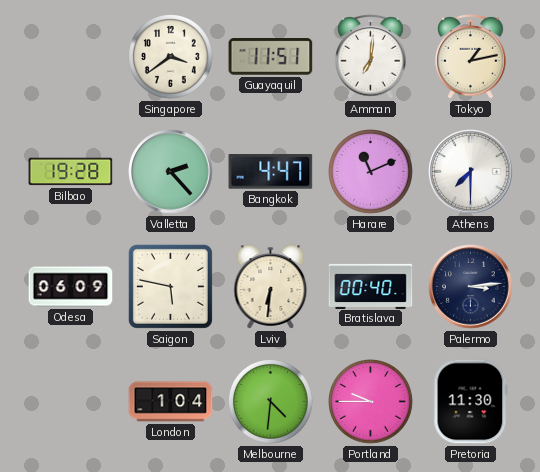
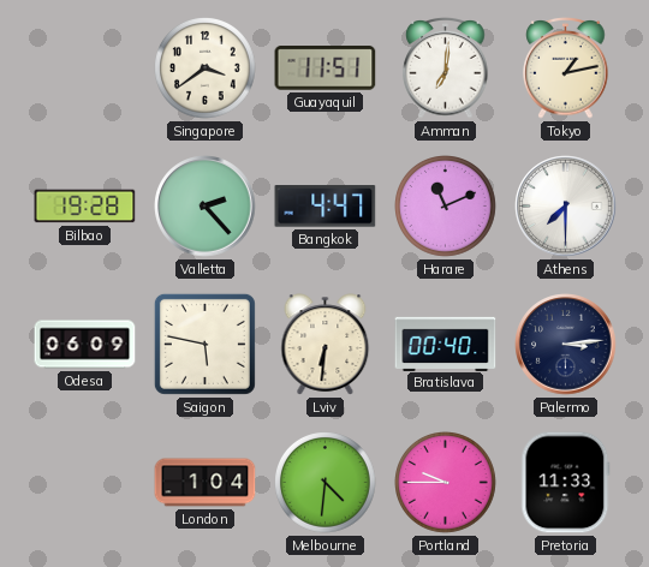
Pretoria: 11:30 -> 11:33
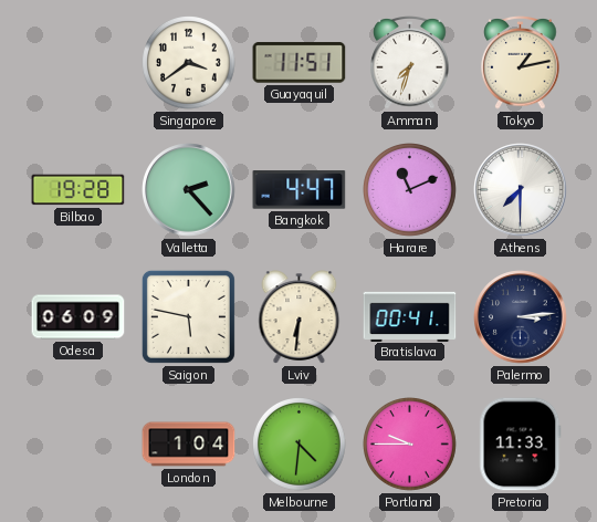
Amman: 7:01 -> 7:33
Bratislava: 00:40 -> 00:41
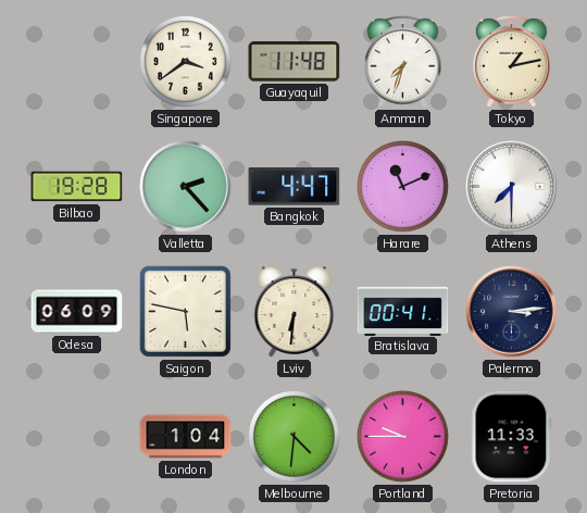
Guayaquil: 11:51 -> 11:48
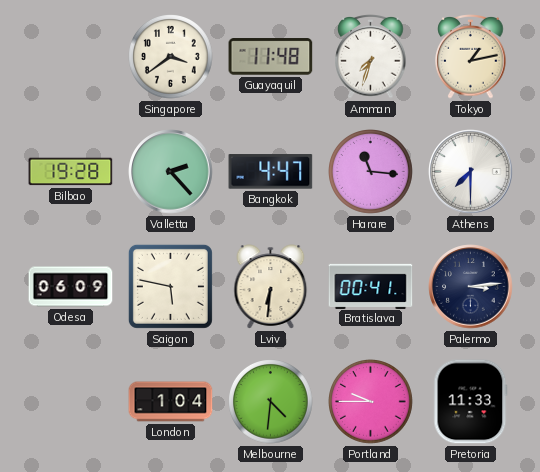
Harare: 11:11 -> 11:16
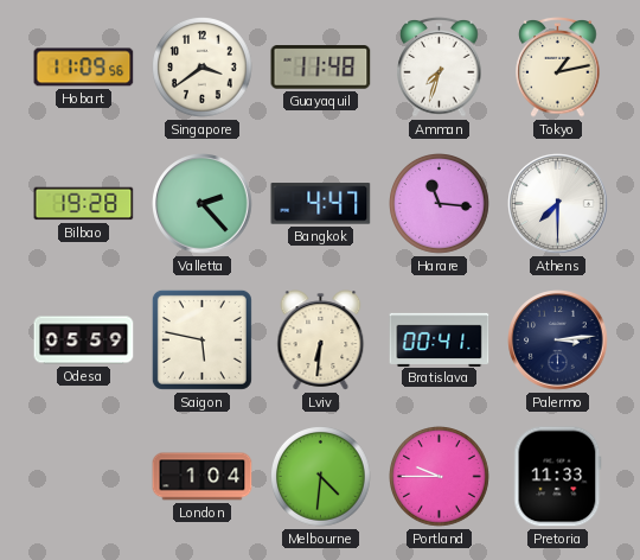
Hobart: none -> 11:09
Odesa: 06:09 -> 05:59
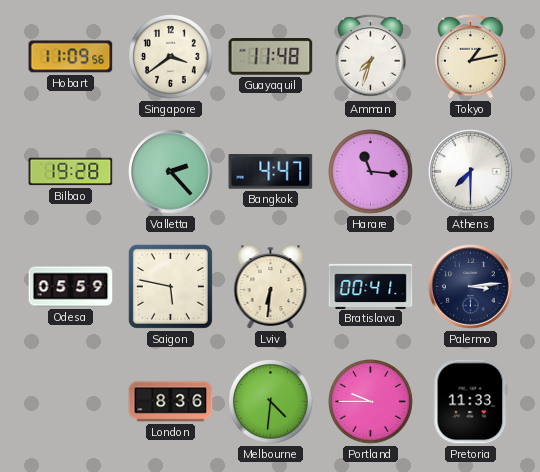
London: 1:04 -> 8:36
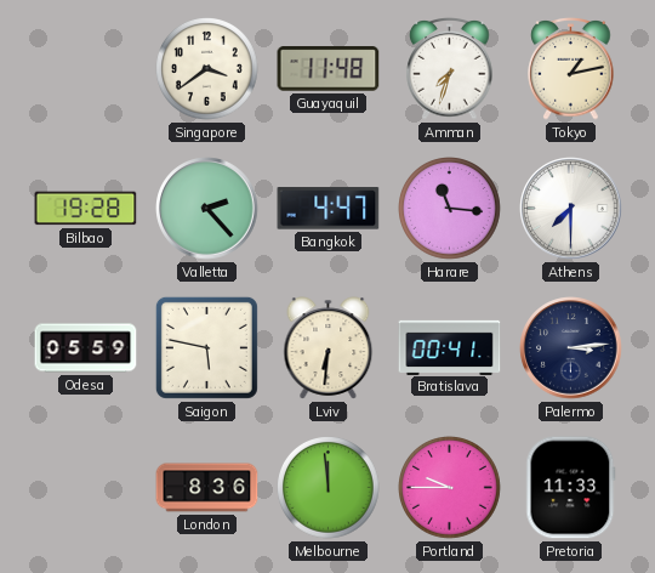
Hobart: 11:09 -> none
Melbourne: 4:31 -> 11:59
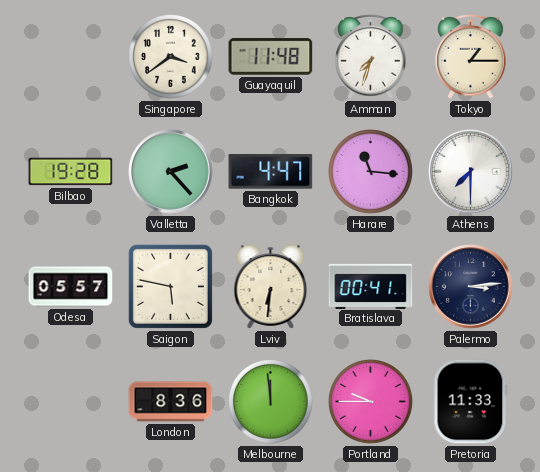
Tokyo: 1:13 -> 1:15
Odesa: 05:59 -> 05:57
